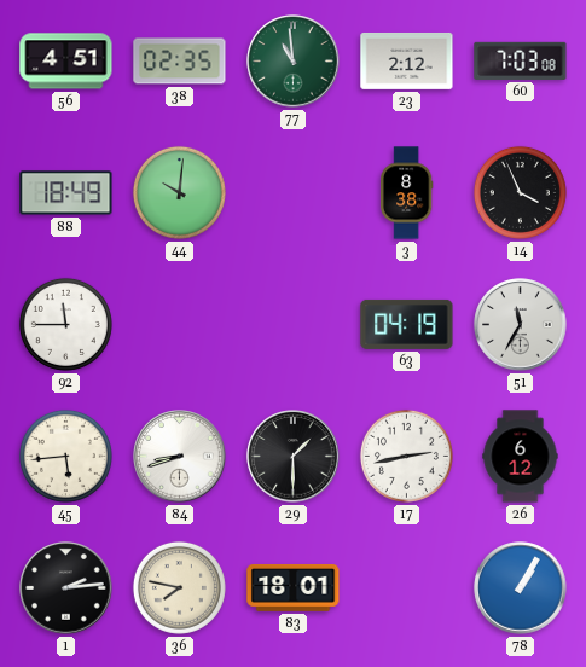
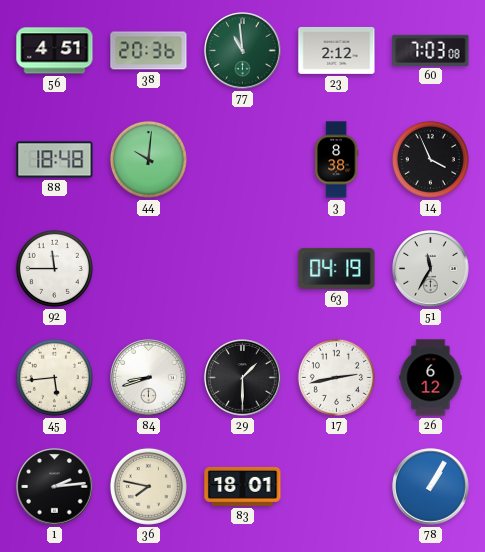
38: 02:35 -> 20:36
88: 18:49 -> 18:48
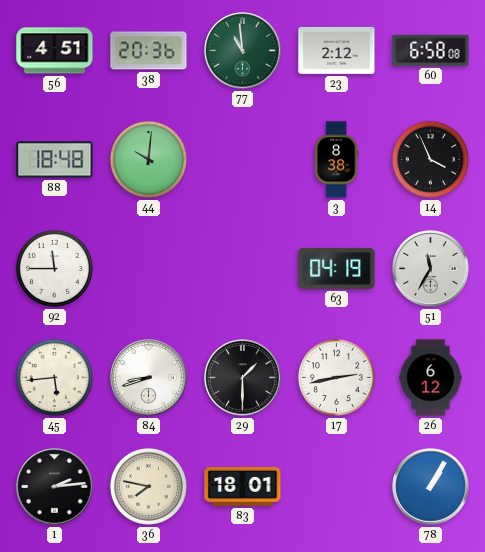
60: 7:03 -> 6:58
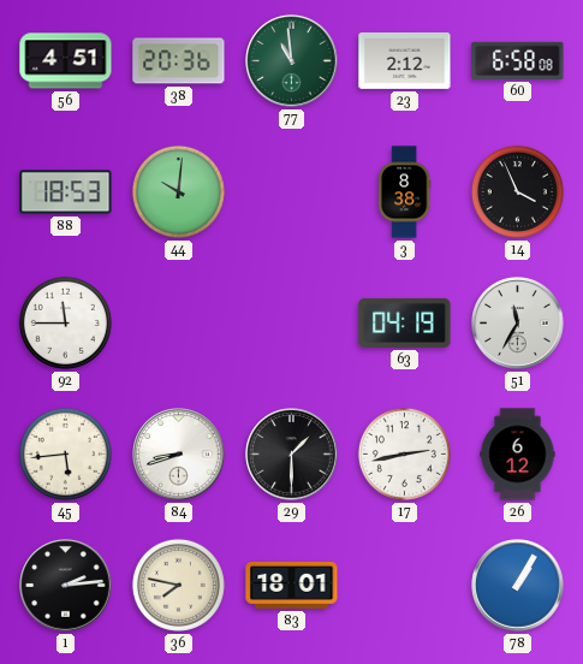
88: 18:48 -> 18:53
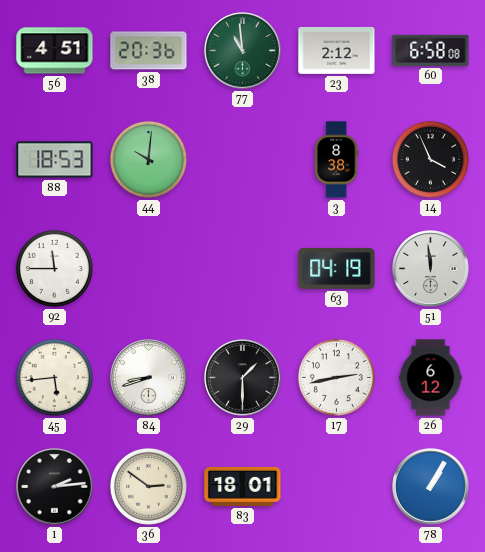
51: 11:35 -> 11:59
36: 7:47 -> 2:51
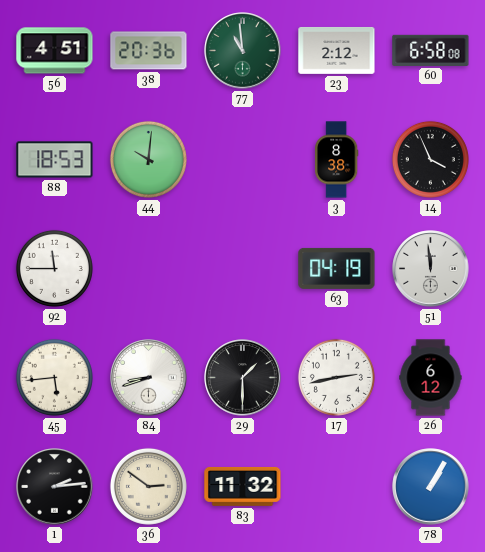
83: 18:01 -> 11:32
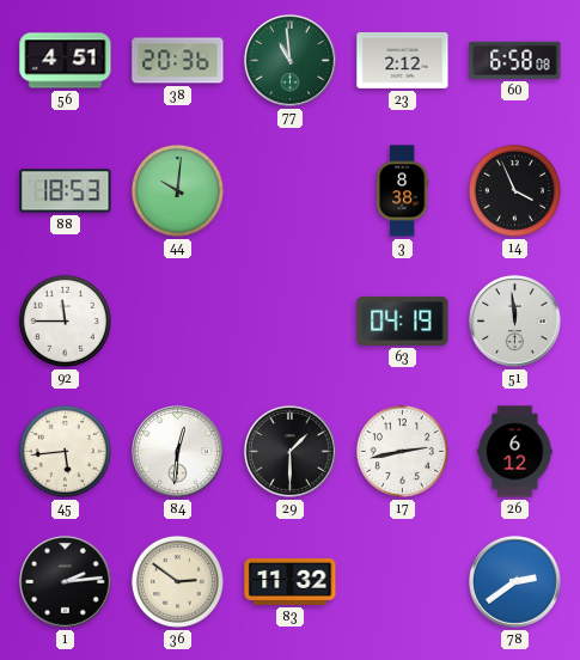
84: 8:42 -> 12:31
78: 1:05 -> 2:39
